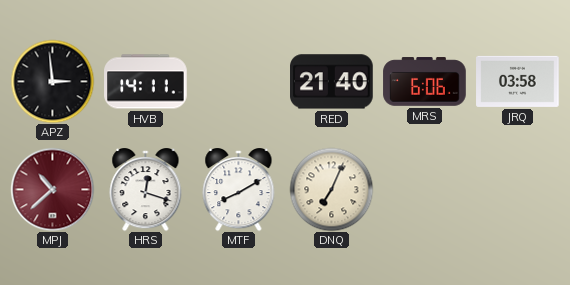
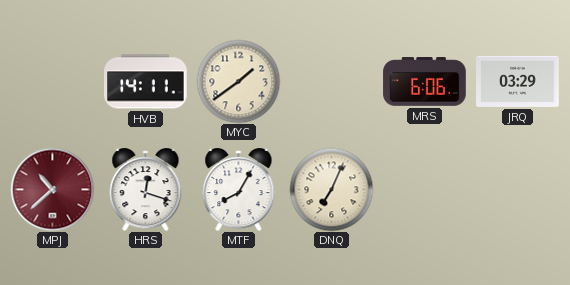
APZ: 2:59 -> none
MYC: none -> 1:39
RED: 21:40 -> none
JRQ: 03:58 -> 03:29
MTF: 8:10 -> 8:05
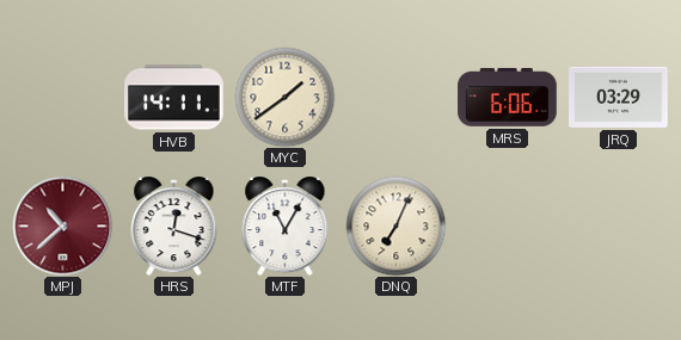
MTF: 8:05 -> 11:05
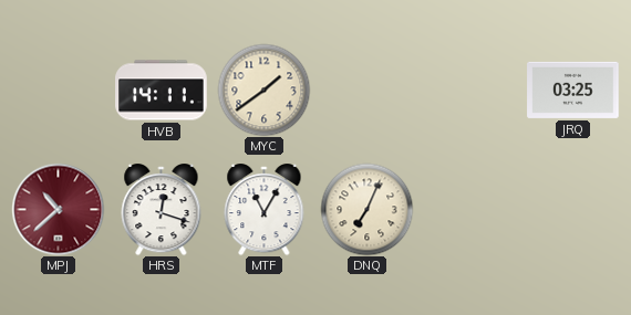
MRS: 6:06 -> none
JRQ: 03:29 -> 03:25
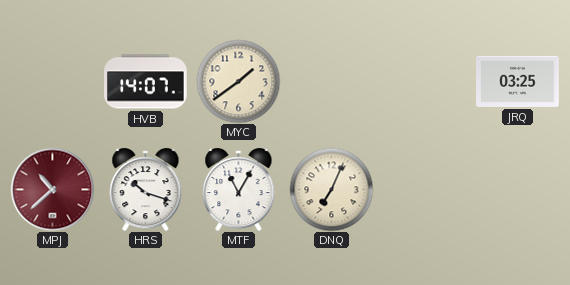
HVB: 14:11 -> 14:07
HRS: 12:18 -> 10:18
